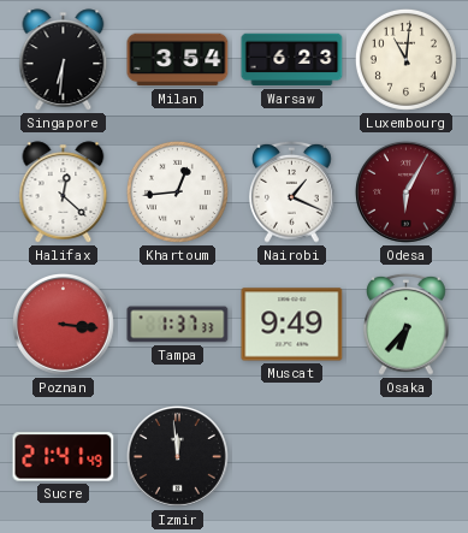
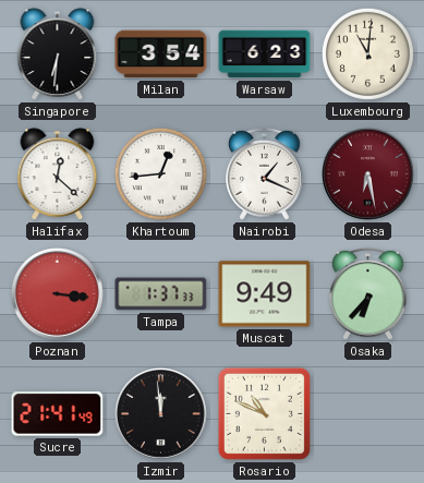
Odesa: 6:05 -> 6:28
Rosario: none -> 10:49
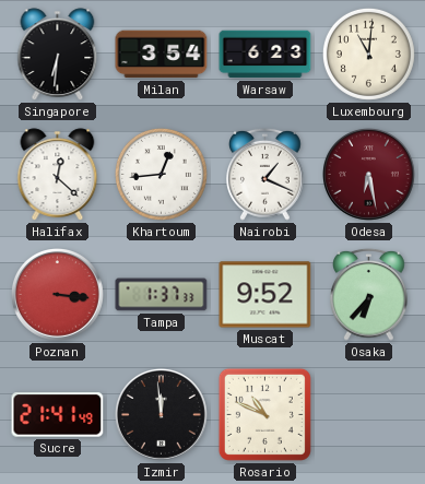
Muscat: 9:49 -> 9:52
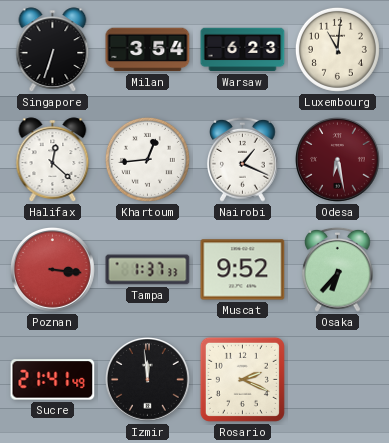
Singapore: 6:31 -> 6:33
Rosario: 10:49 -> 2:19
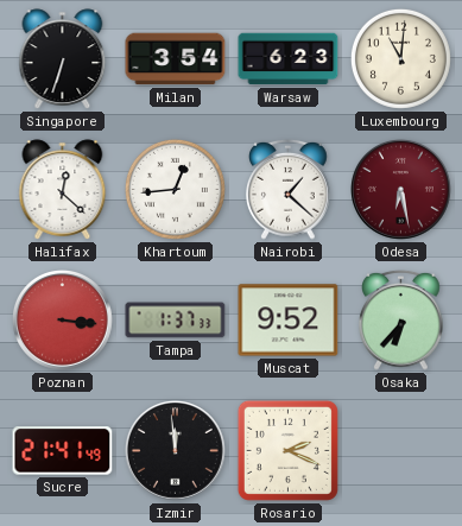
Nairobi: 1:19 -> 1:22
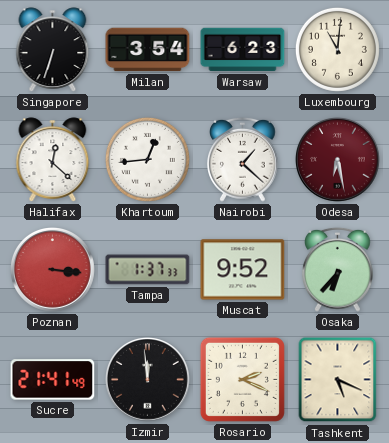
Tashkent: none -> 5:19
